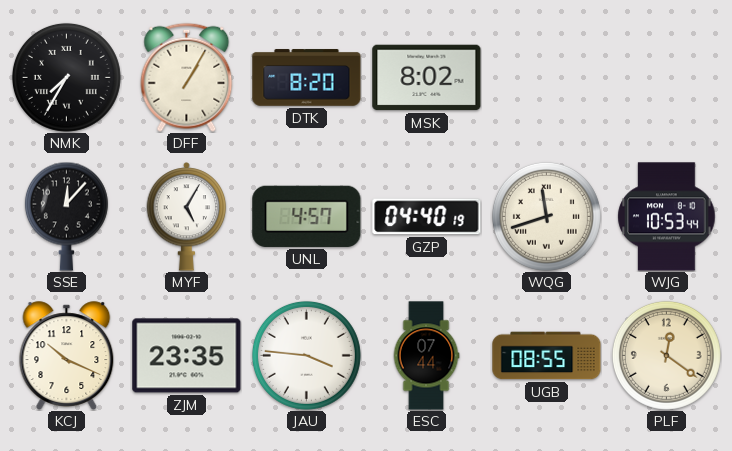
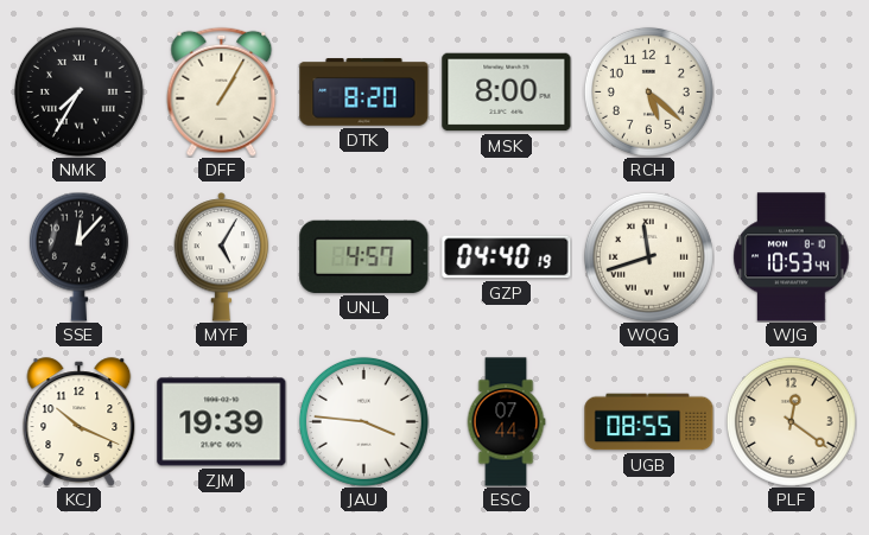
MSK: 8:02 -> 8:00
RCH: none -> 5:22
ZJM: 23:35 -> 19:39
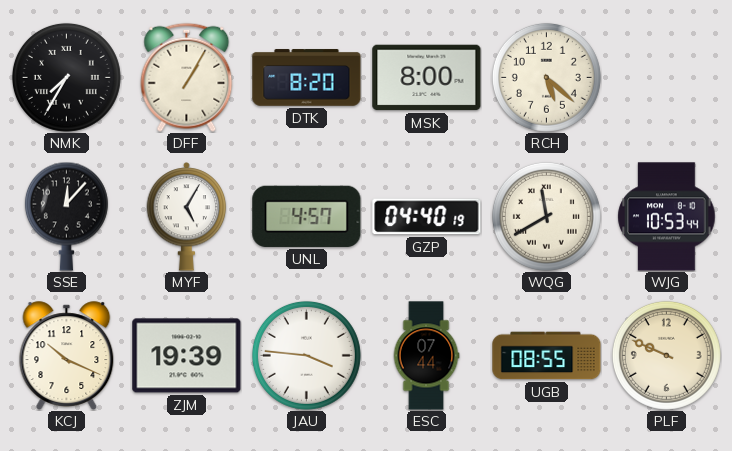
WQG: 11:42 -> 11:40
PLF: 12:21 -> 9:49
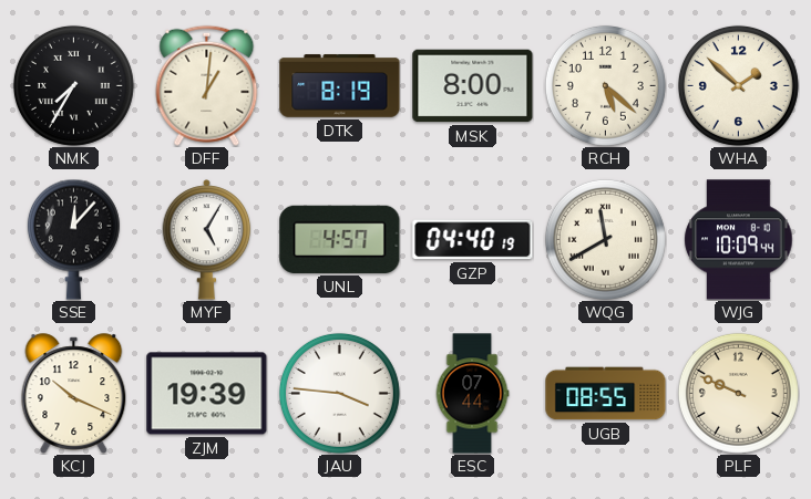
DFF: 1:05 -> 1:01
DTK: 8:20 -> 8:19
WHA: none -> 1:52
WJG: 10:53 -> 10:09
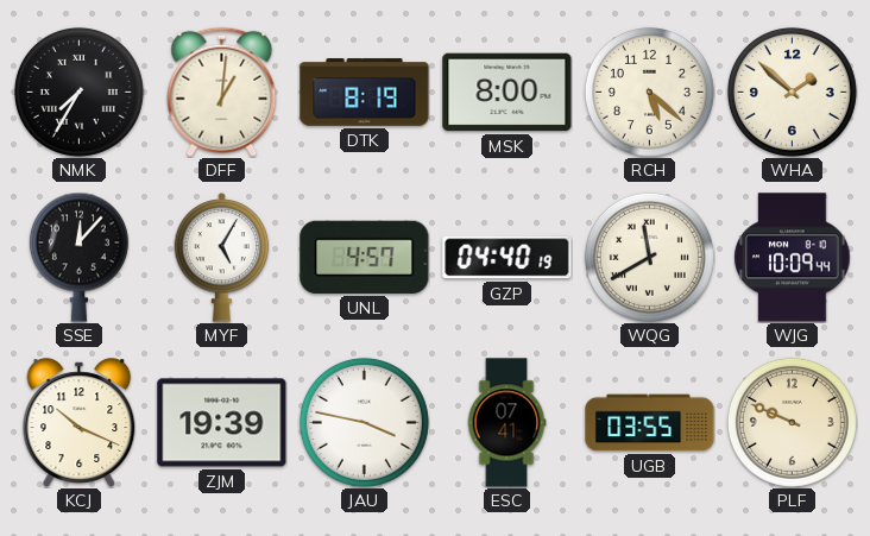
JAU: 3:46 -> 3:47
ESC: 07:44 -> 07:41
UGB: 08:55 -> 03:55
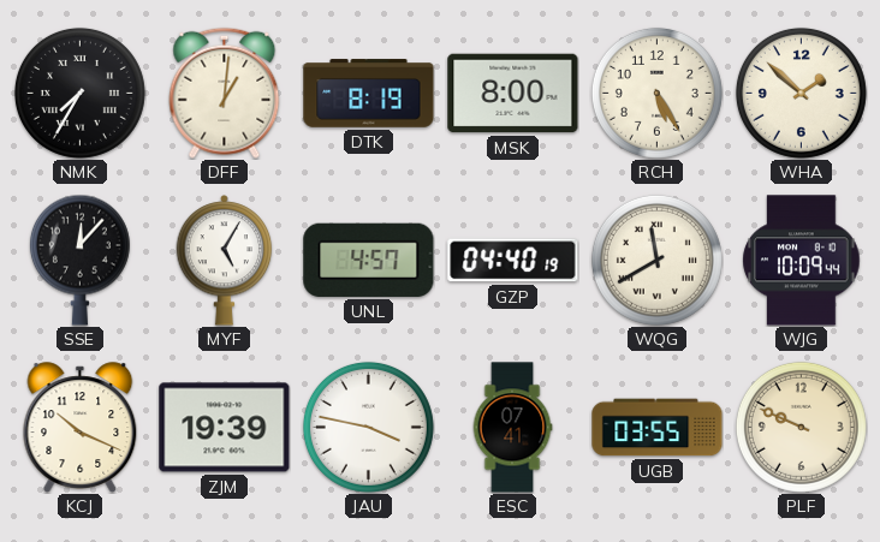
RCH: 5:22 -> 5:25
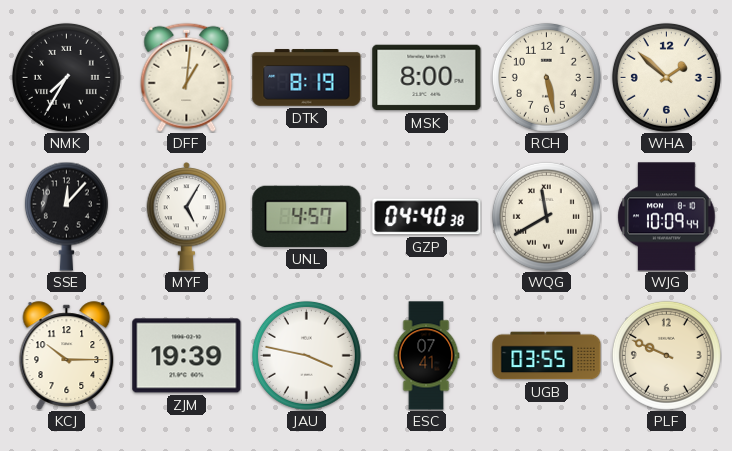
RCH: 5:25 -> 5:28
GZP: 04:40:19 -> 04:40:38
KCJ: 10:19 -> 10:15
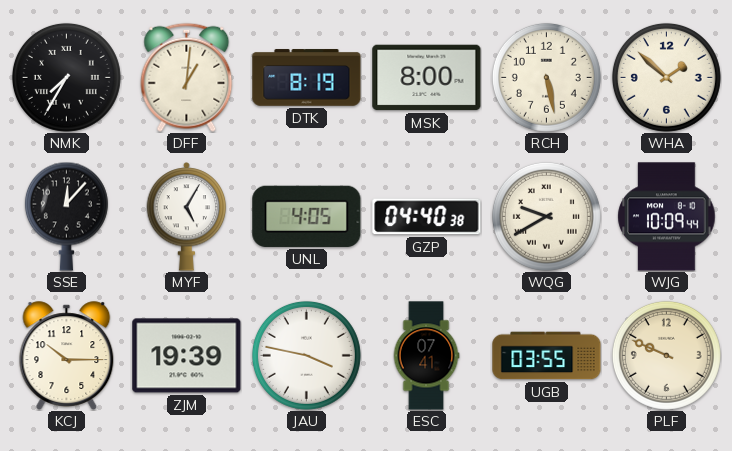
UNL: 4:57 -> 4:05
WQG: 11:40 -> 9:40
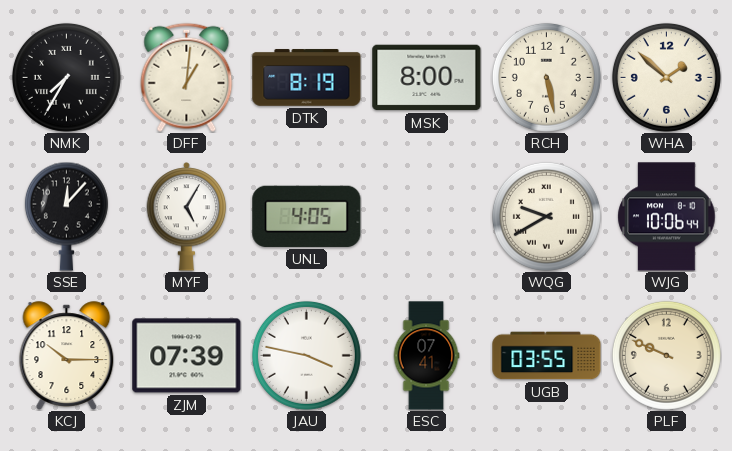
GZP: 04:40 -> none
WJG: 10:09 -> 10:06
ZJM: 19:39 -> 07:39
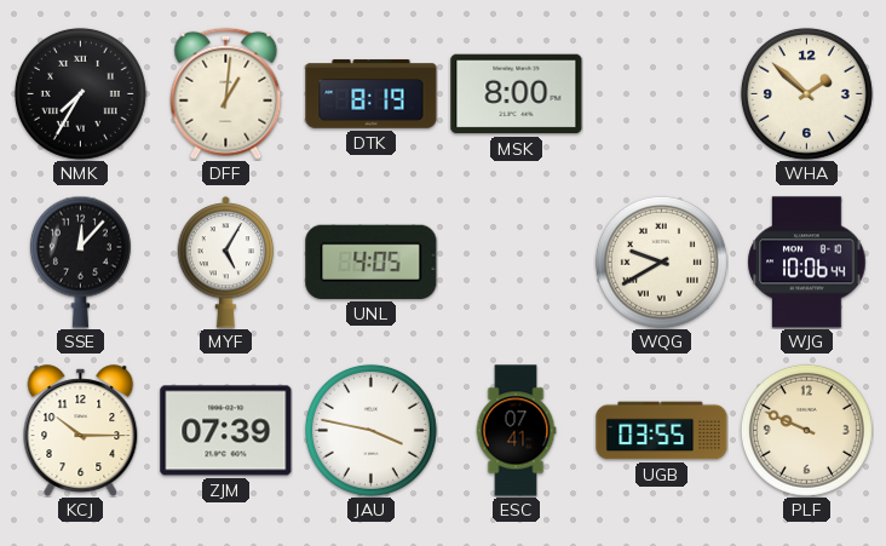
RCH: 5:28 -> none
